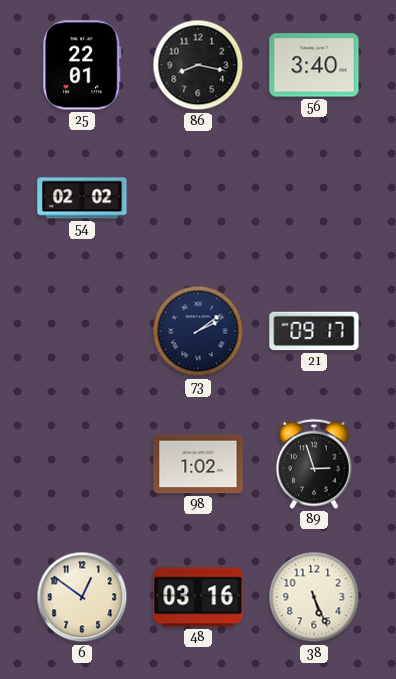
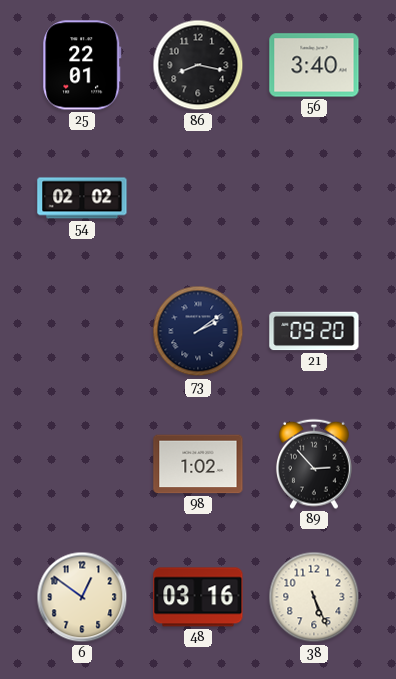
21: 09:17 -> 09:20
89: 2:57 -> 2:53
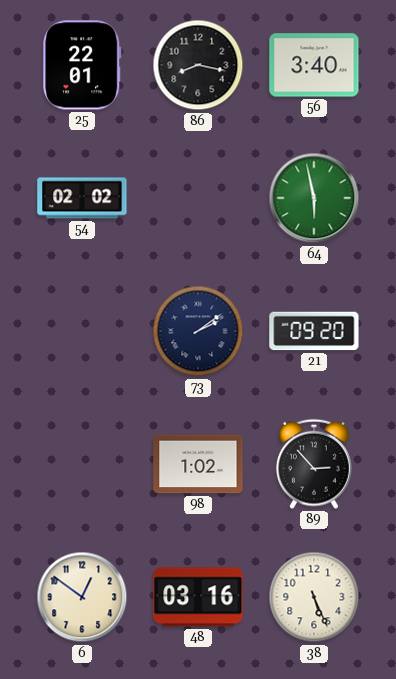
64: none -> 5:58
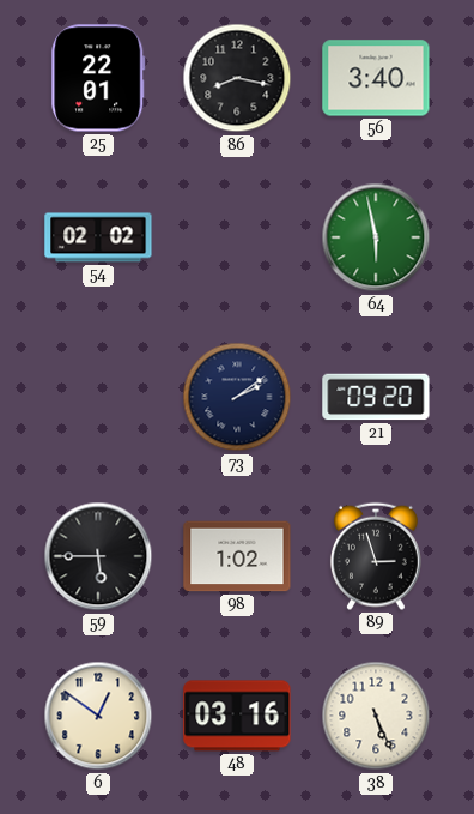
59: none -> 5:45
89: 2:53 -> 2:57
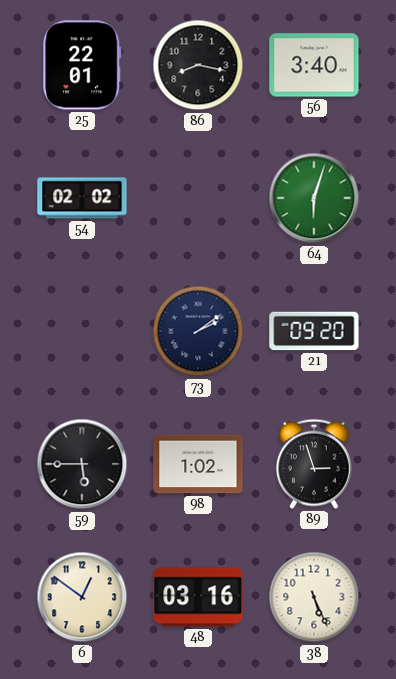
64: 5:58 -> 6:03
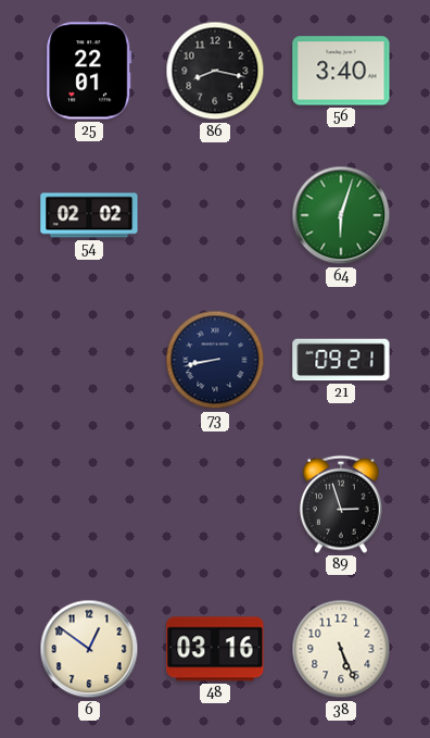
73: 2:09 -> 8:43
21: 09:20 -> 09:21
59: 5:45 -> none
98: 1:02 -> none
